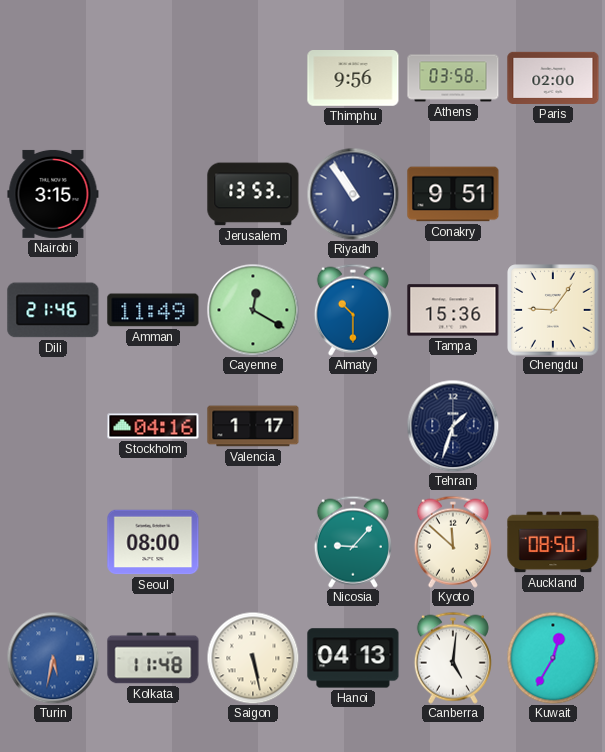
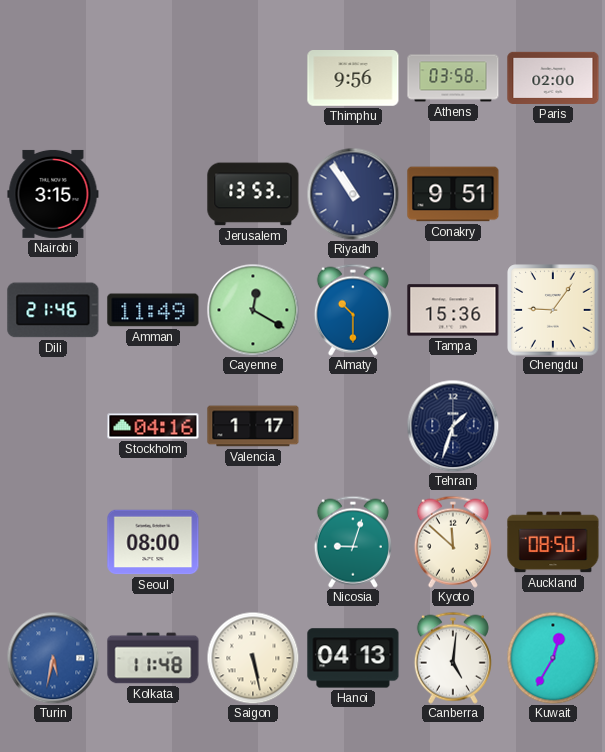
Nicosia: 9:07 -> 9:03
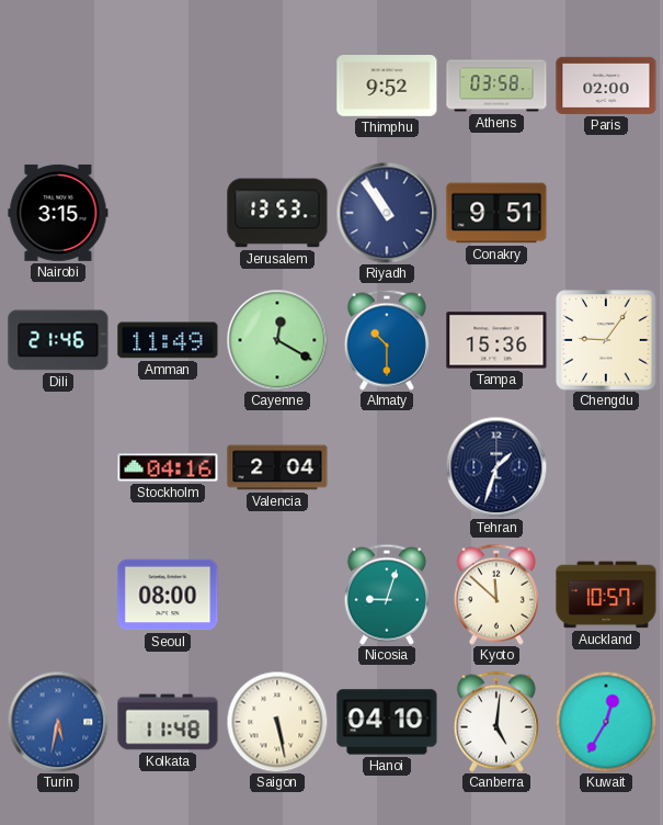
Thimphu: 9:56 -> 9:52
Valencia: 1:17 -> 2:04
Auckland: 08:50 -> 10:57
Hanoi: 04:13 -> 04:10
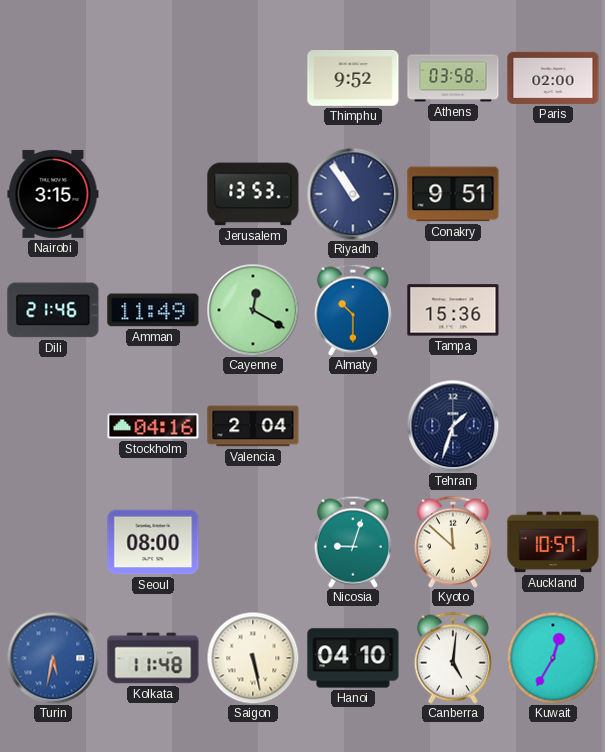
Chengdu: 9:06 -> none
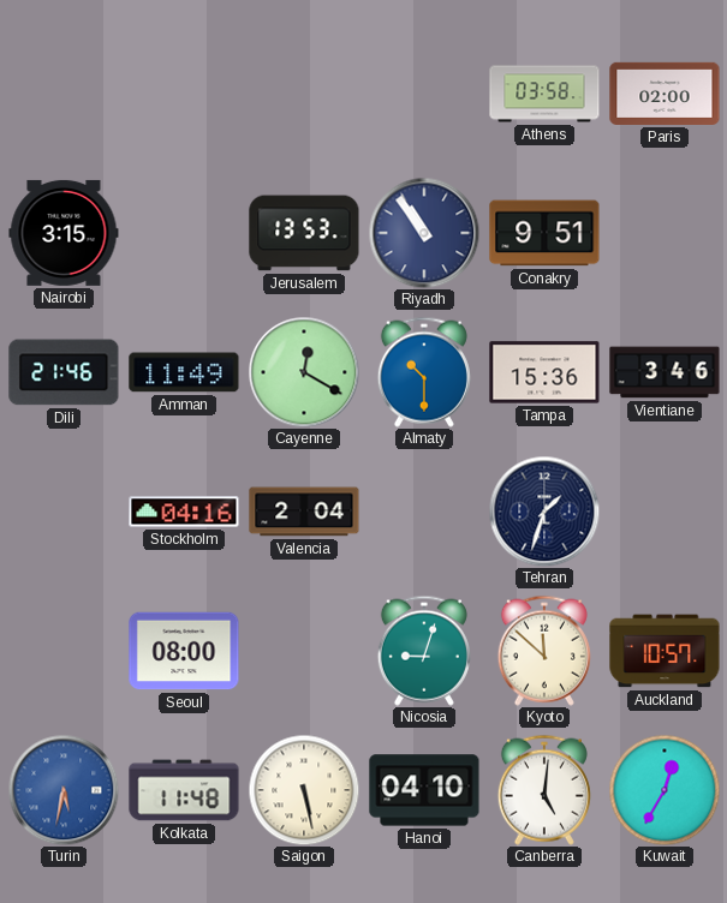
Thimphu: 9:52 -> none
Vientiane: none -> 3:46
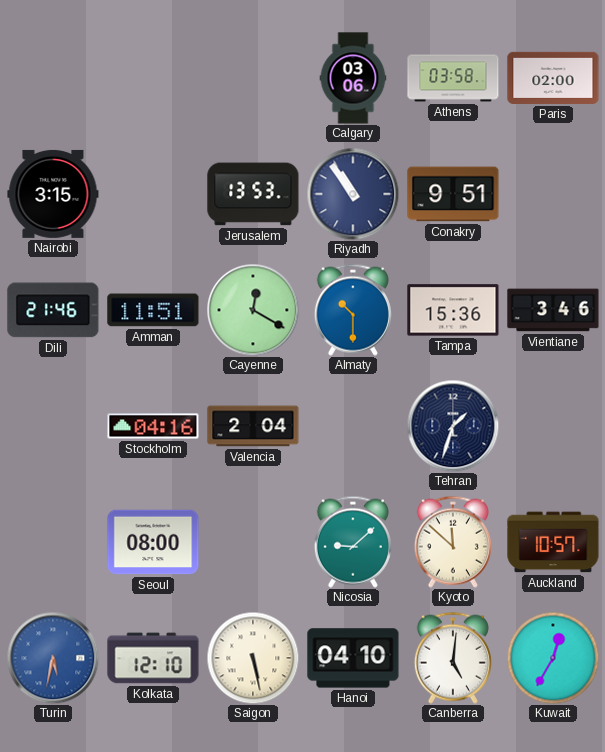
Calgary: none -> 03:06
Amman: 11:49 -> 11:51
Nicosia: 9:03 -> 9:08
Kolkata: 11:48 -> 12:10
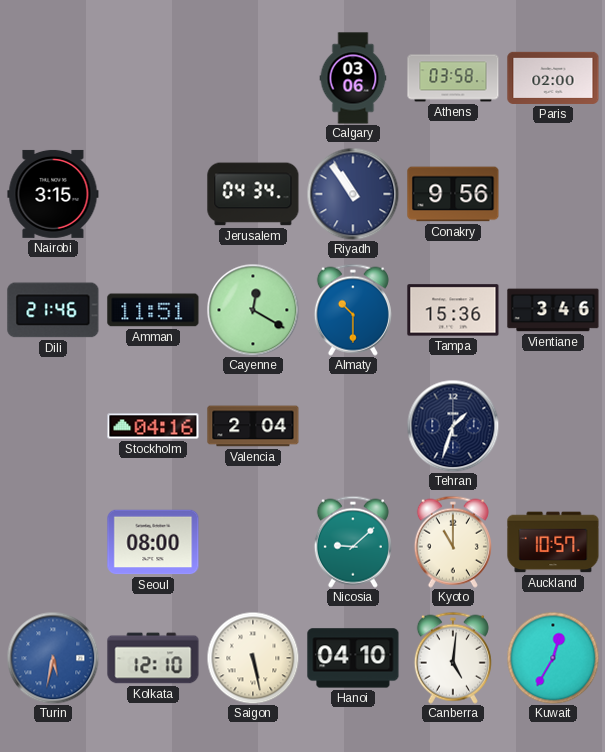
Jerusalem: 13:53 -> 04:34
Conakry: 9:51 -> 9:56
Kyoto: 11:52 -> 11:00
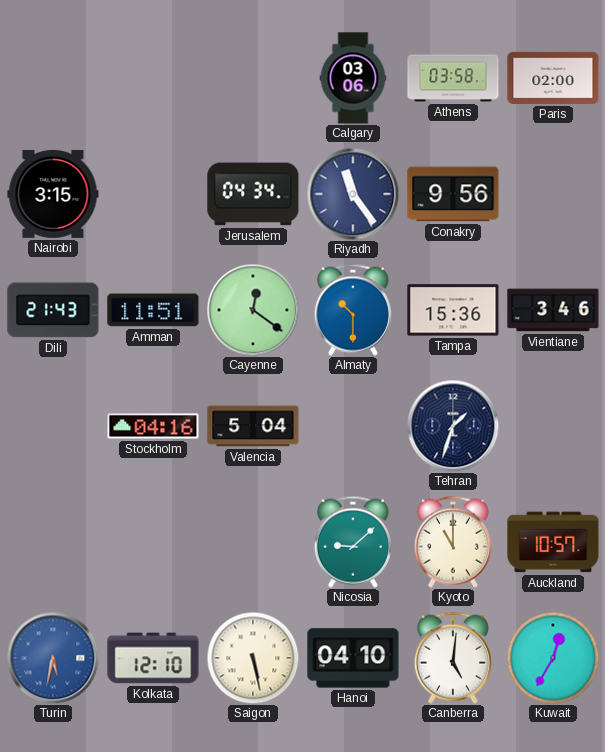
Riyadh: 10:54 -> 11:24
Dili: 21:46 -> 21:43
Cayenne: 12:20 -> 12:21
Valencia: 2:04 -> 5:04
Seoul: 08:00 -> none
